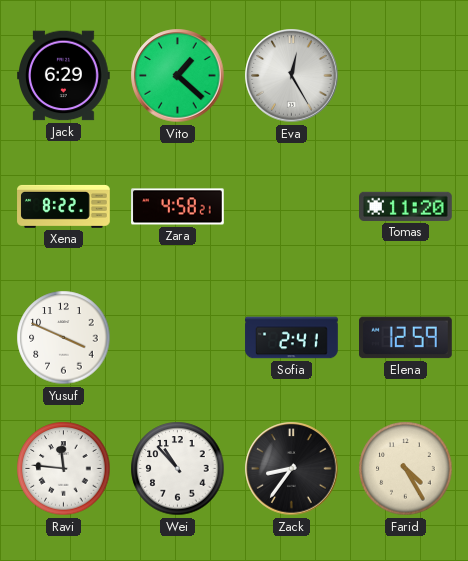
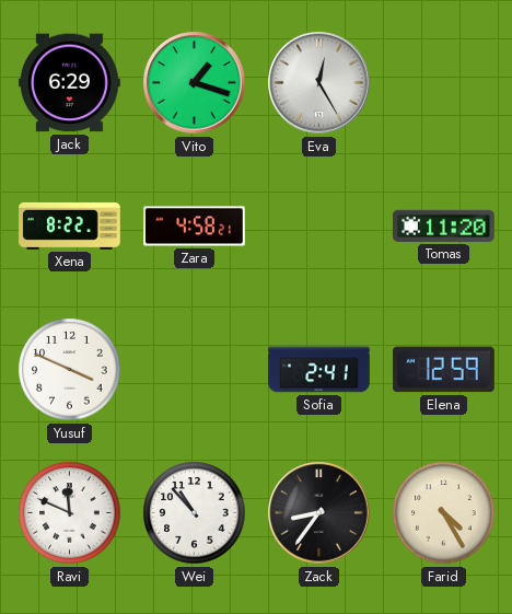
Vito: 1:22 -> 1:18
Ravi: 11:46 -> 11:49
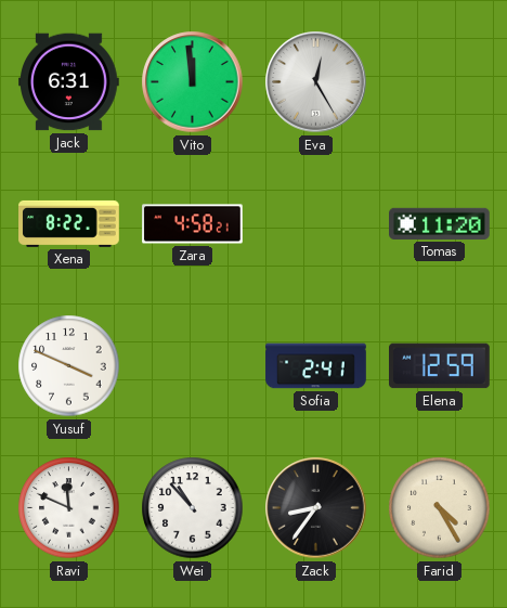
Jack: 6:29 -> 6:31
Vito: 1:18 -> 11:59
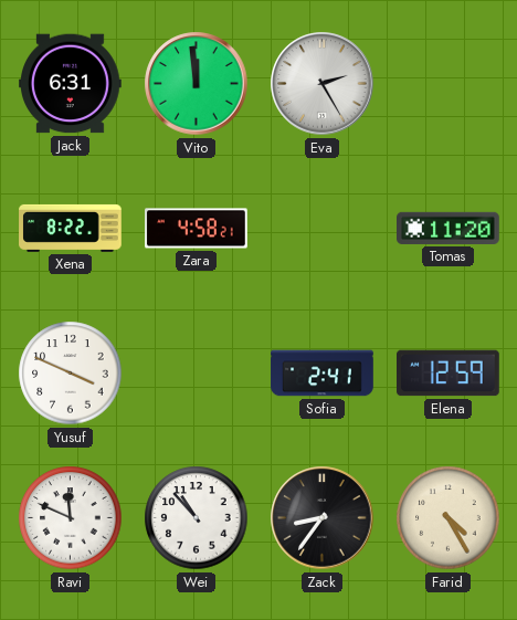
Eva: 12:25 -> 2:25
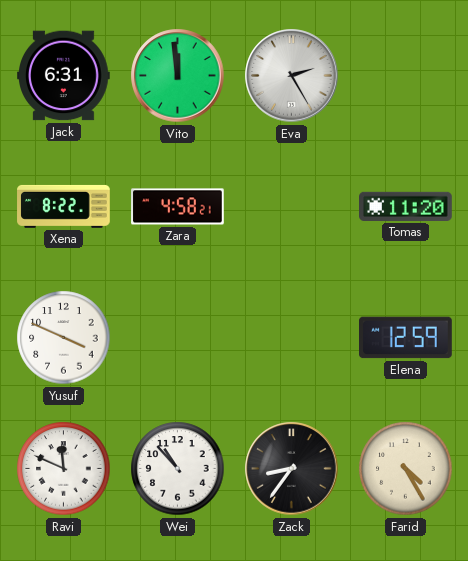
Sofia: 2:41 -> none
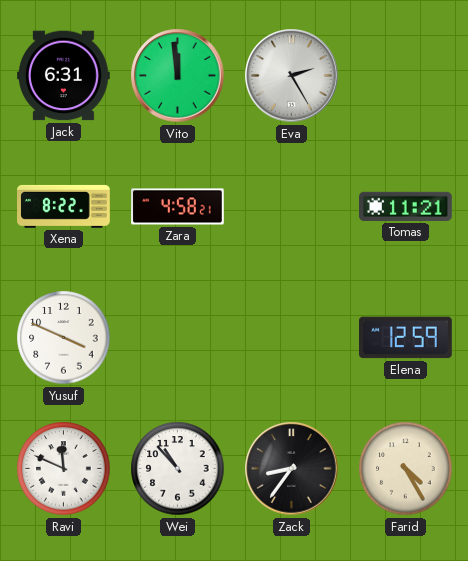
Tomas: 11:20 -> 11:21
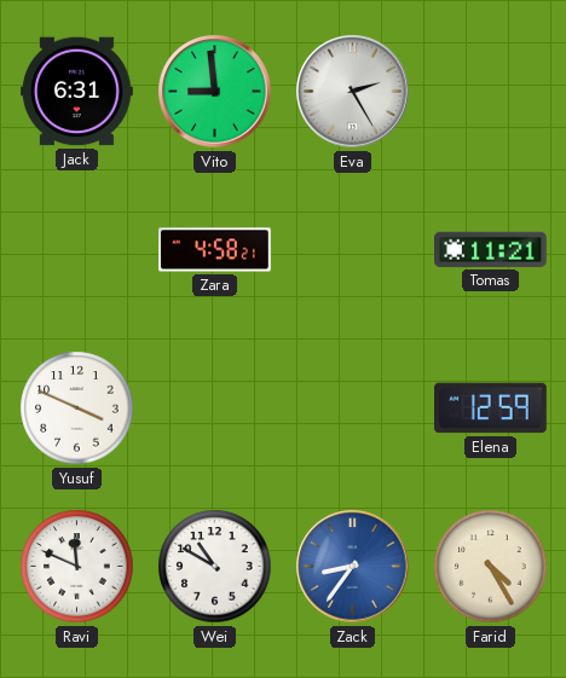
Vito: 11:59 -> 8:59
Xena: 8:22 -> none
Wei: 10:53 -> 10:50
Zack dial: black -> blue
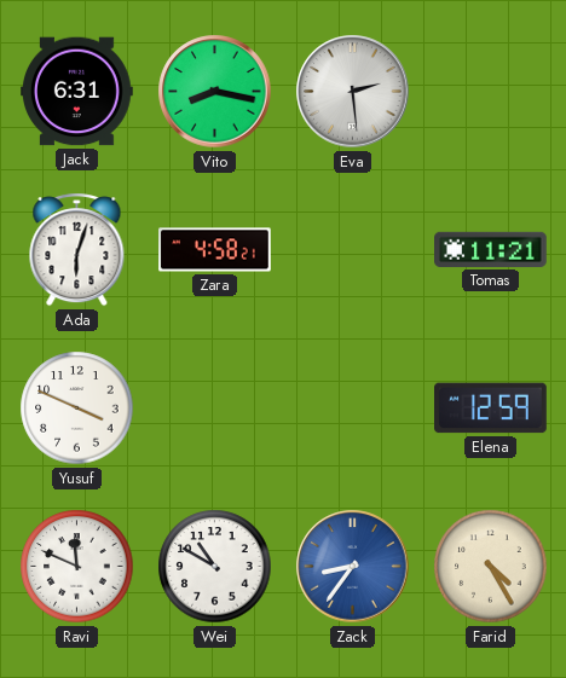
Vito: 8:59 -> 8:17
Eva: 2:25 -> 2:29
Ada: none -> 6:03
